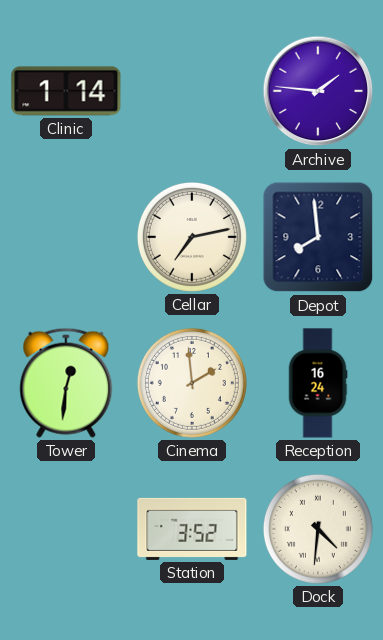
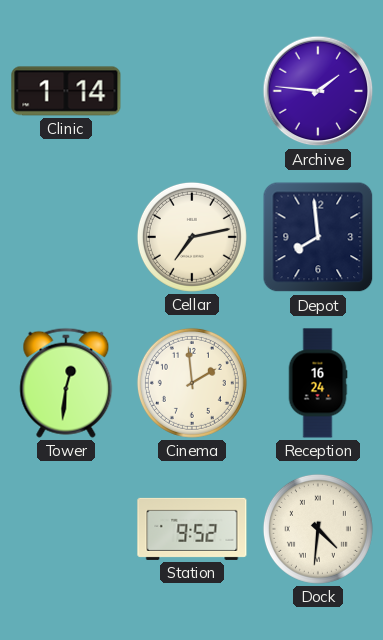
Station: 3:52 -> 9:52
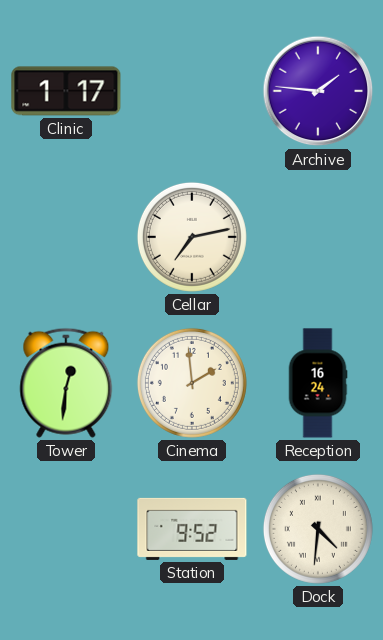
Clinic: 1:14 -> 1:17
Depot: 7:59 -> none
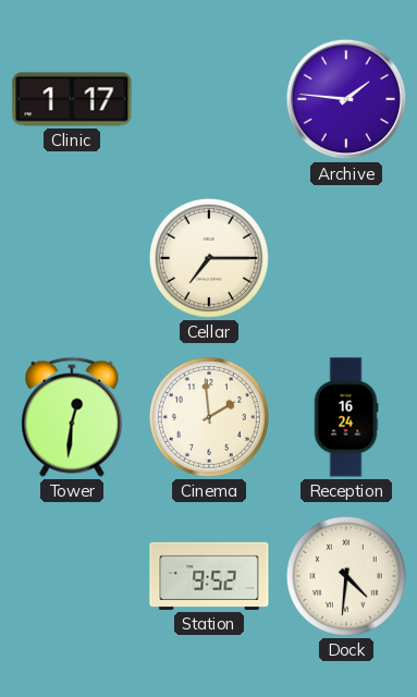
Cellar: 7:13 -> 7:15
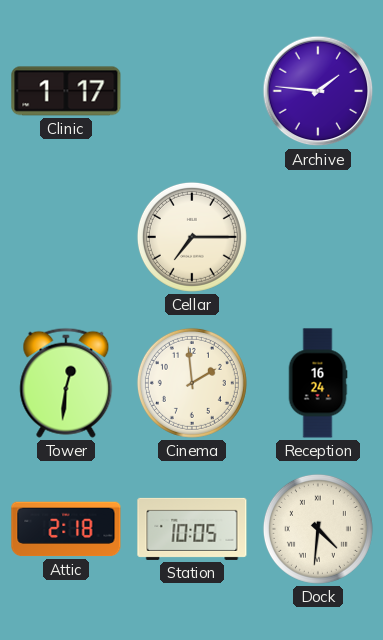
Attic: none -> 2:18
Station: 9:52 -> 10:05
